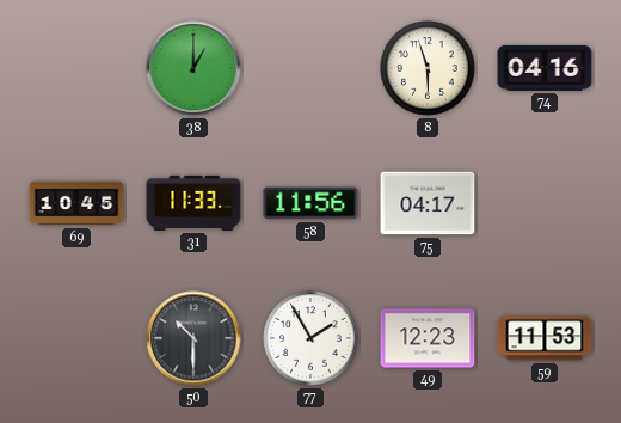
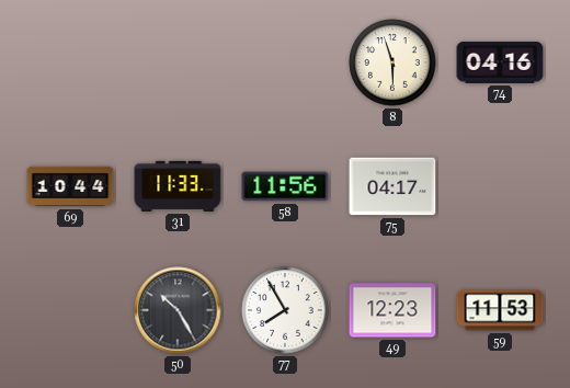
38: 1:00 -> none
69: 10:45 -> 10:44
50: 10:30 -> 10:25
77: 1:55 -> 7:55
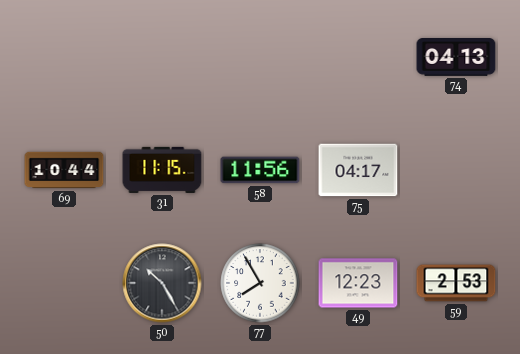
8: 5:57 -> none
74: 04:16 -> 04:13
31: 11:33 -> 11:15
59: 11:53 -> 2:53
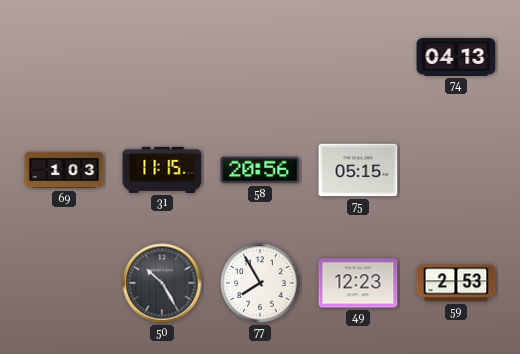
69: 10:44 -> 1:03
58: 11:56 -> 20:56
75: 04:17 -> 05:15
